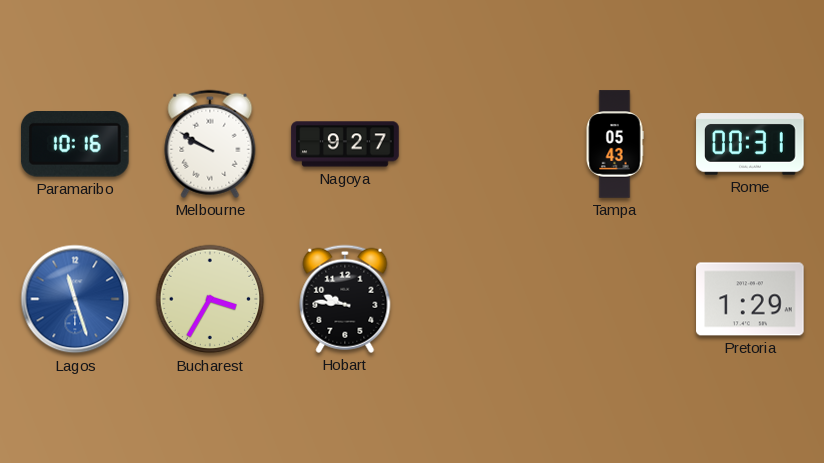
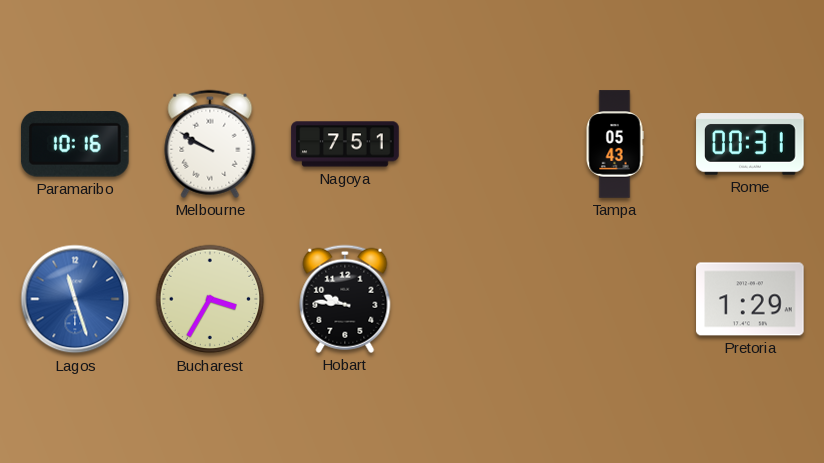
Nagoya: 9:27 -> 7:51
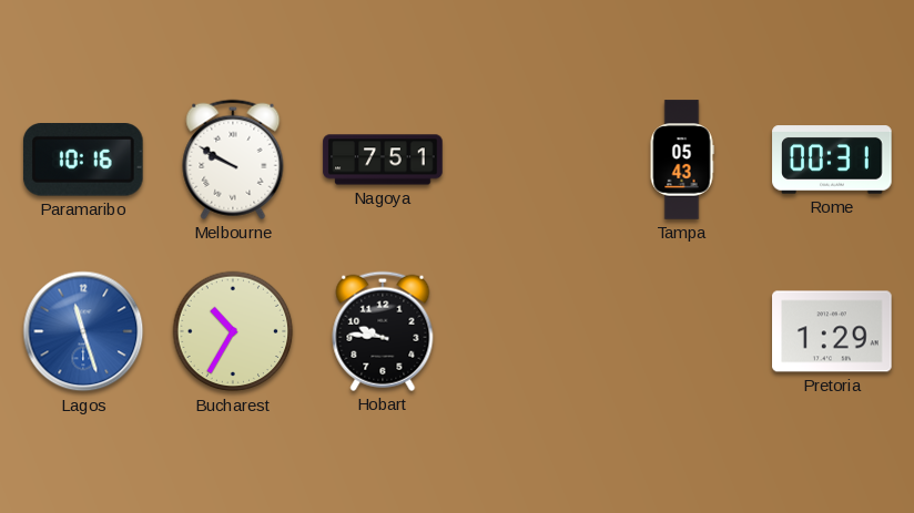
Bucharest: 3:35 -> 10:35
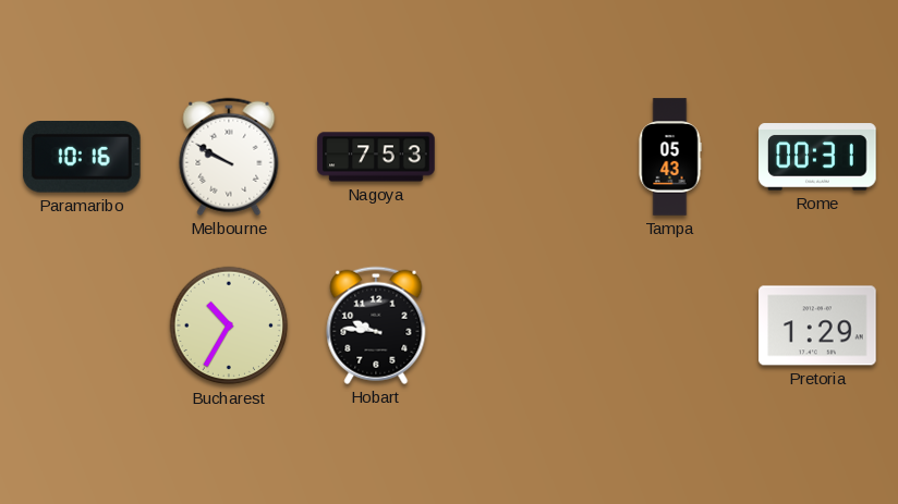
Nagoya: 7:51 -> 7:53
Lagos: 11:27 -> none
